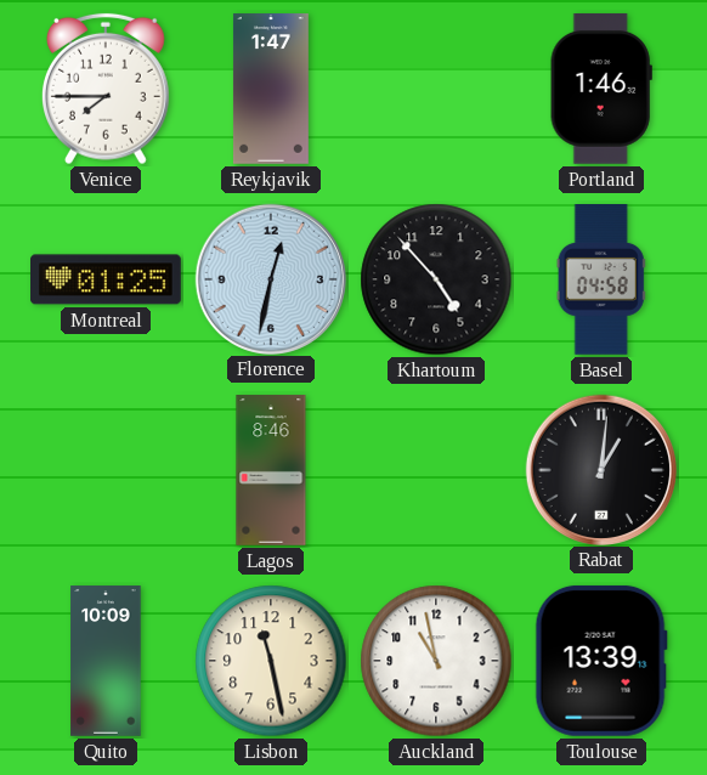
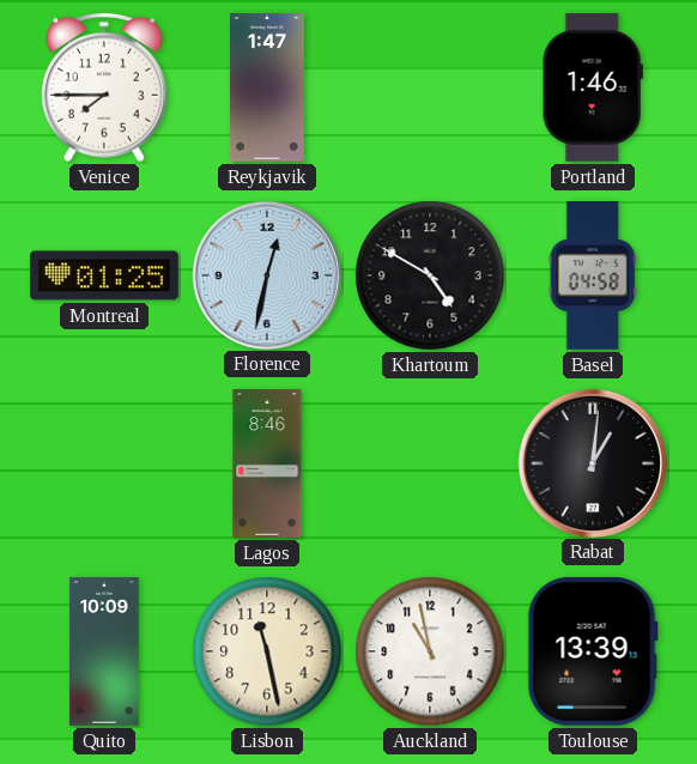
Khartoum: 4:53 -> 4:50
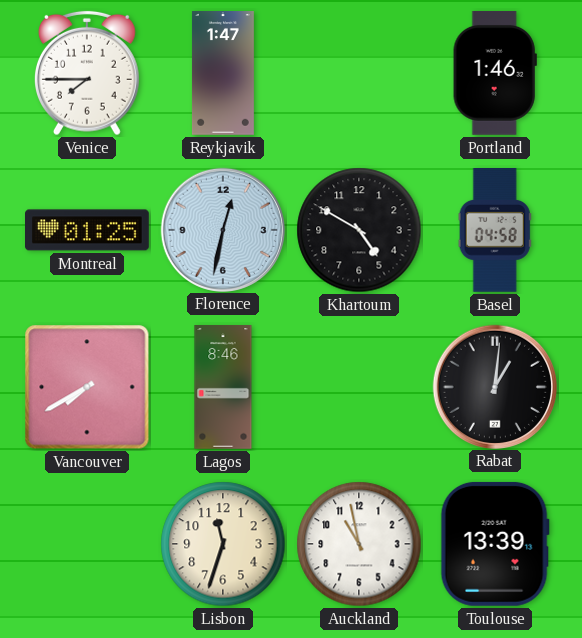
Vancouver: none -> 7:40
Quito: 10:09 -> none
Lisbon: 11:28 -> 11:33
